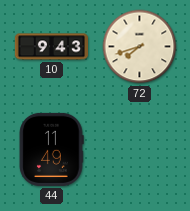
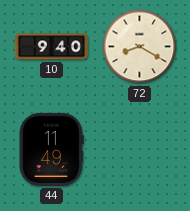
10: 9:43 -> 9:40
72: 7:42 -> 8:20
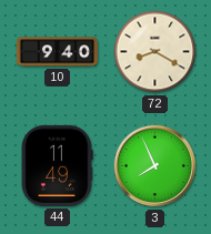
3: none -> 7:56
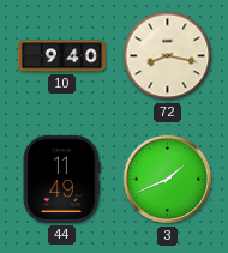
72: 8:20 -> 8:17
3: 7:56 -> 1:41
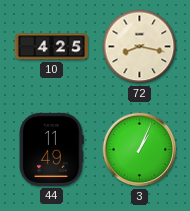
10: 9:40 -> 4:25
3: 1:41 -> 1:04
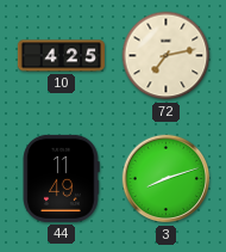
72: 8:17 -> 7:13
3: 1:04 -> 8:12
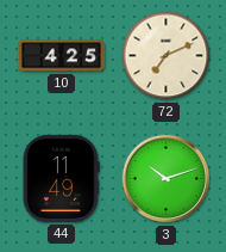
72: 7:13 -> 7:11
3: 8:12 -> 10:12
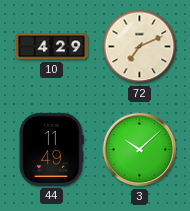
10: 4:25 -> 4:29
3: 10:12 -> 10:08
